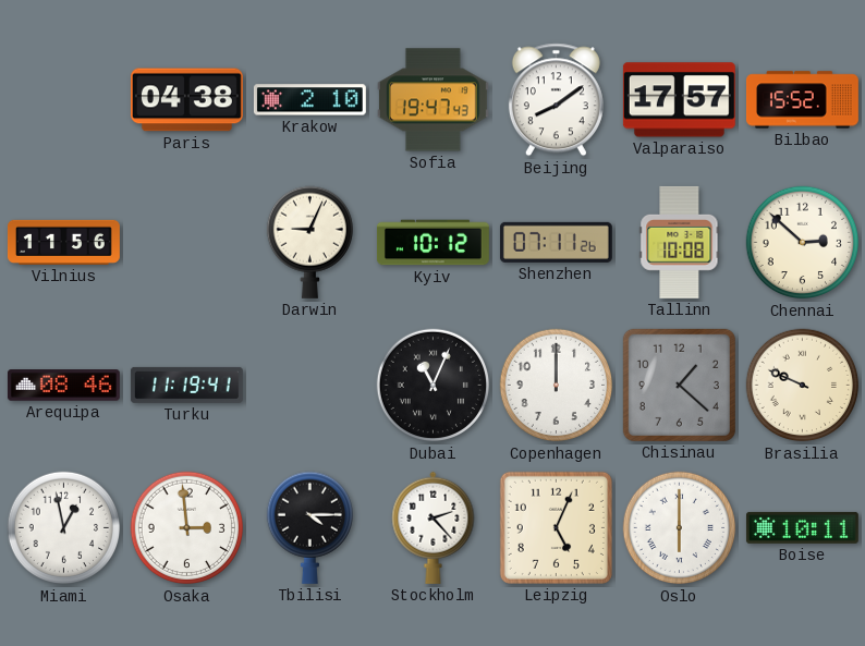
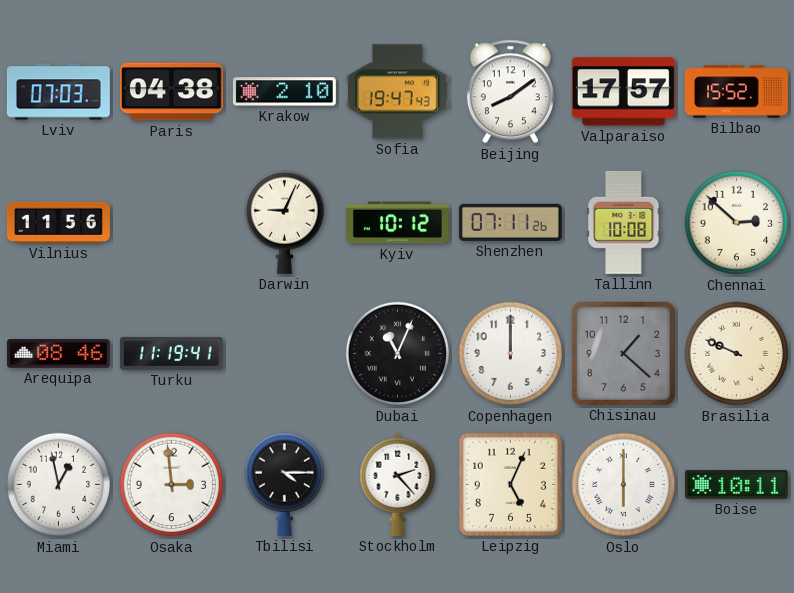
Lviv: none -> 07:03
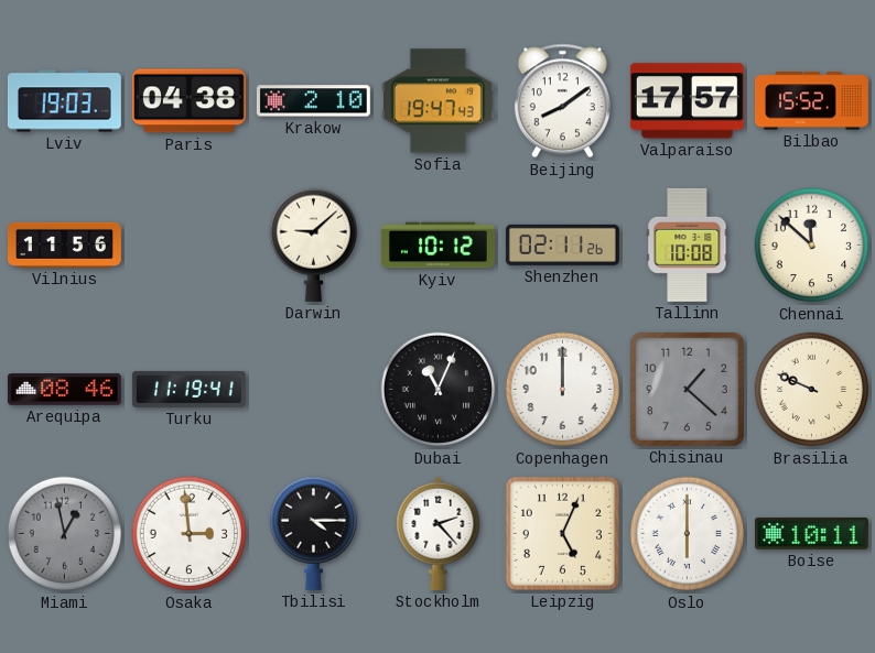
Lviv: 07:03 -> 19:03
Darwin: 9:04 -> 9:08
Shenzhen: 07:11 -> 02:11
Chennai: 2:52 -> 11:52
Miami dial: white -> grey
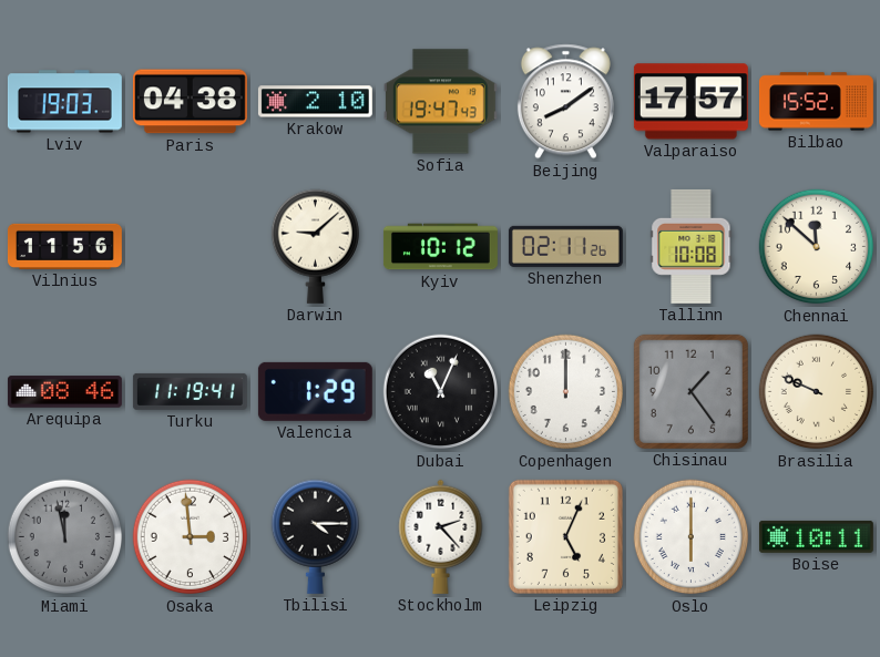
Valencia: none -> 1:29
Chisinau: 1:22 -> 1:24
Miami: 12:58 -> 11:58
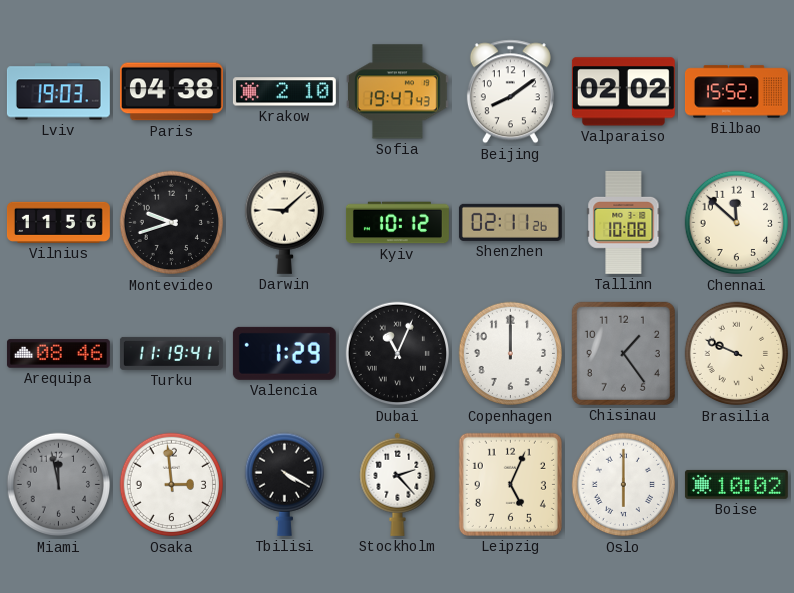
Valparaiso: 17:57 -> 02:02
Montevideo: none -> 9:42
Tbilisi: 4:15 -> 4:20
Boise: 10:11 -> 10:02
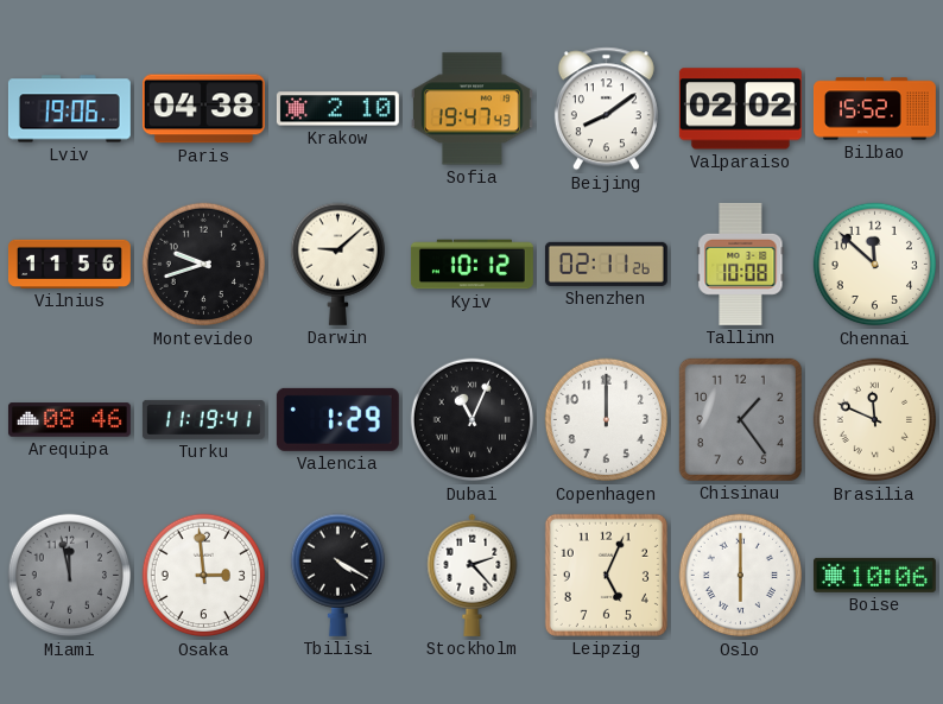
Lviv: 19:03 -> 19:06
Brasilia: 9:49 -> 11:49
Boise: 10:02 -> 10:06
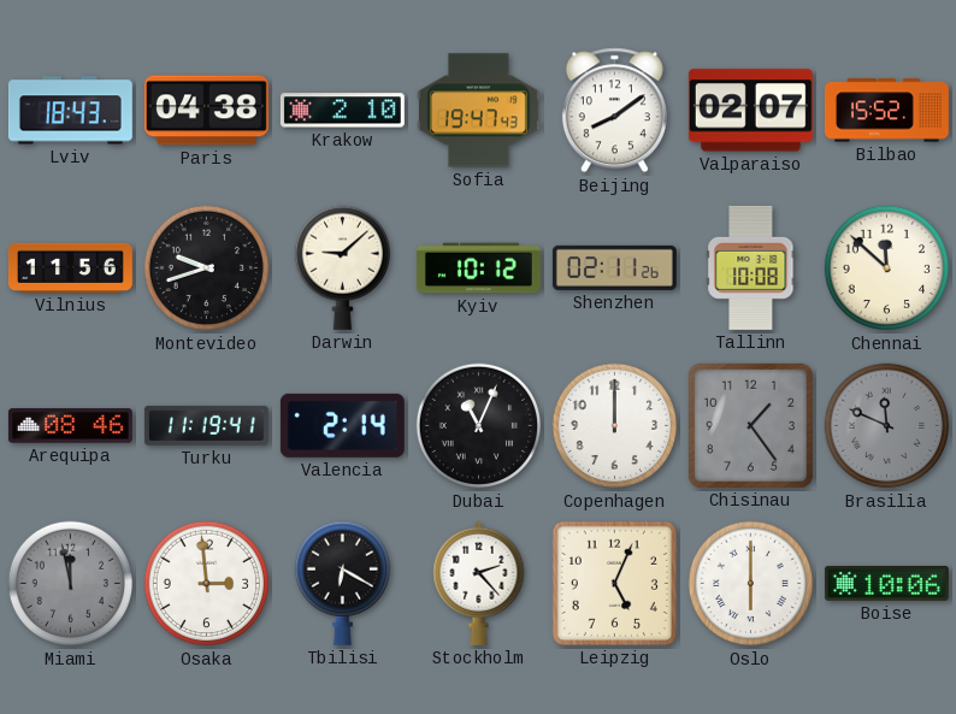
Lviv: 19:06 -> 18:43
Valparaiso: 02:02 -> 02:07
Valencia: 1:29 -> 2:14
Brasilia dial: cream -> grey
Tbilisi: 4:20 -> 6:20
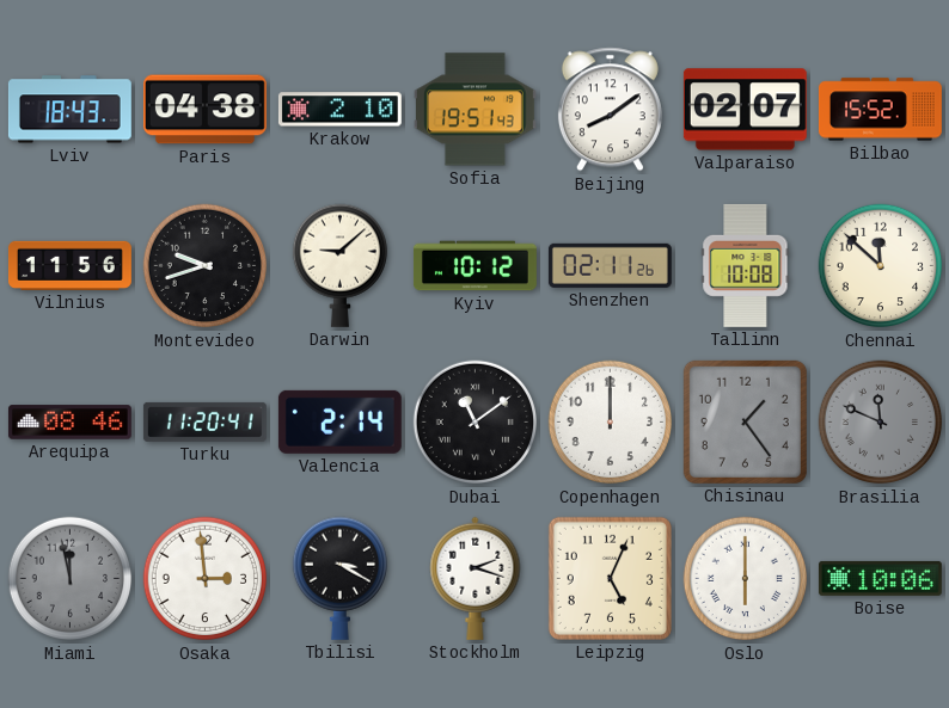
Sofia: 19:47 -> 19:51
Turku: 11:19 -> 11:20
Dubai: 11:04 -> 11:09
Tbilisi: 6:20 -> 3:20
Stockholm: 2:23 -> 2:18
